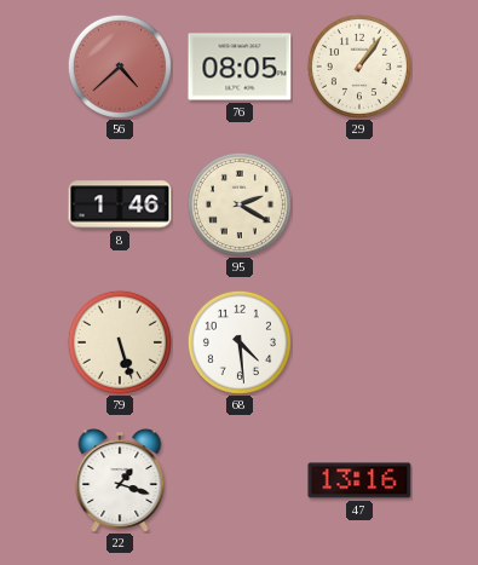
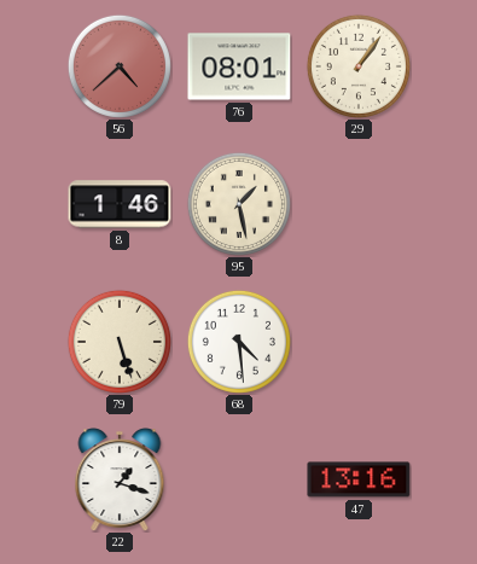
76: 08:05 -> 08:01
95: 2:20 -> 1:28
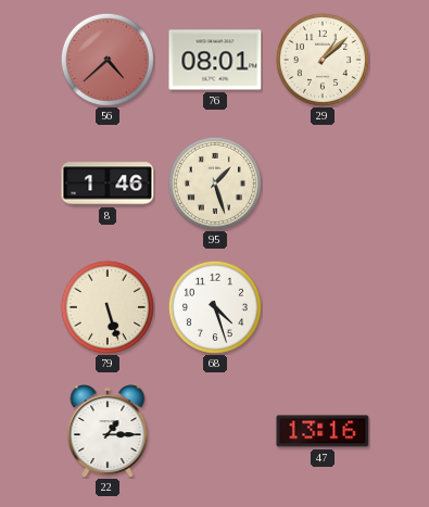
29: 1:06 -> 1:08
95: 1:28 -> 1:27
68: 4:29 -> 4:27
22: 1:18 -> 1:15
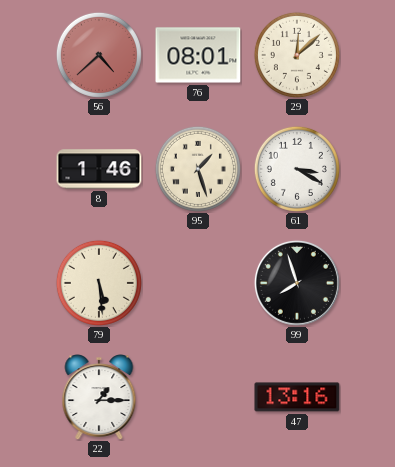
29: 1:08 -> 12:08
61: none -> 3:20
79: 5:27 -> 5:29
68: 4:27 -> none
99: none -> 7:57
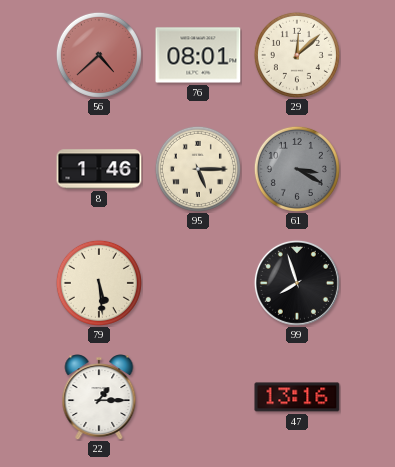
95: 1:27 -> 5:15
61 dial: white -> grey
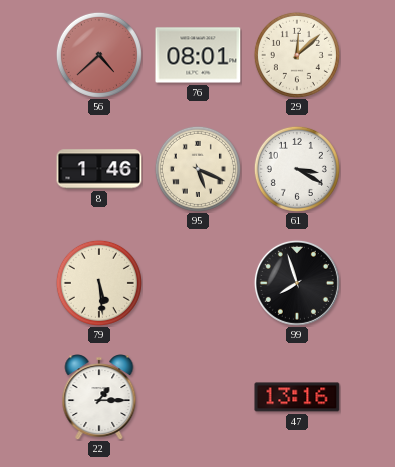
95: 5:15 -> 5:19
61 dial: grey -> white
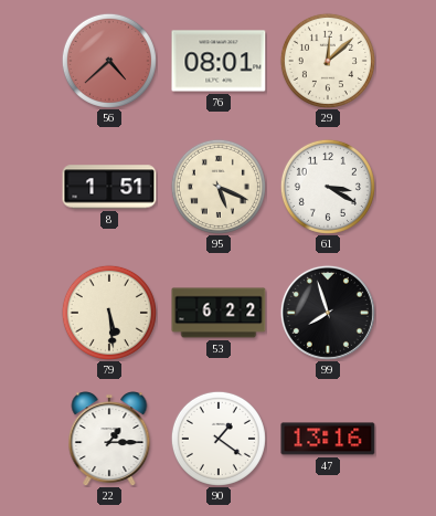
8: 1:46 -> 1:51
53: none -> 6:22
90: none -> 1:21
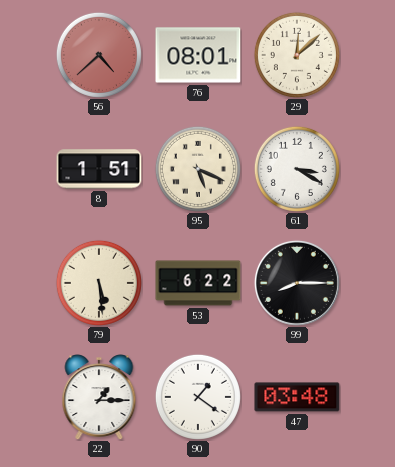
99: 7:57 -> 8:15
47: 13:16 -> 03:48
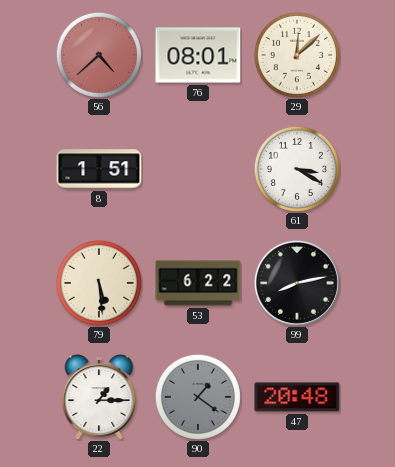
95: 5:19 -> none
99: 8:15 -> 8:13
90 dial: white -> grey
47: 03:48 -> 20:48
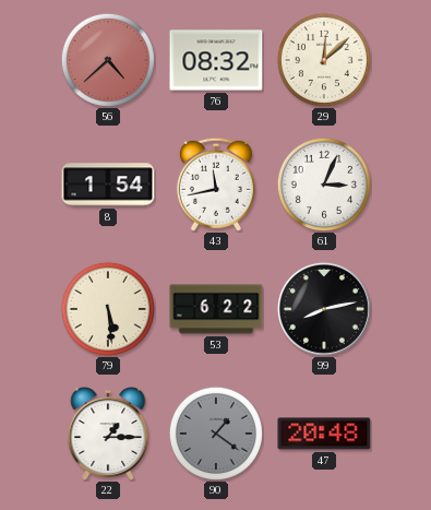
76: 08:01 -> 08:32
8: 1:51 -> 1:54
43: none -> 11:43
61: 3:20 -> 3:04
